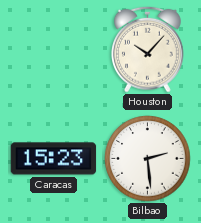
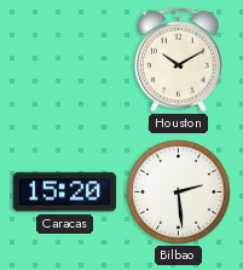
Houston: 10:07 -> 10:10
Caracas: 15:23 -> 15:20
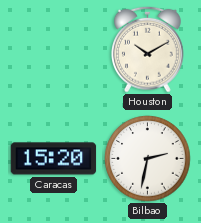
Bilbao: 2:29 -> 2:32
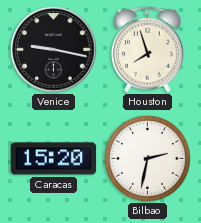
Venice: none -> 9:17
Houston: 10:10 -> 7:57
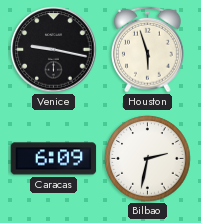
Houston: 7:57 -> 5:57
Caracas: 15:20 -> 6:09
